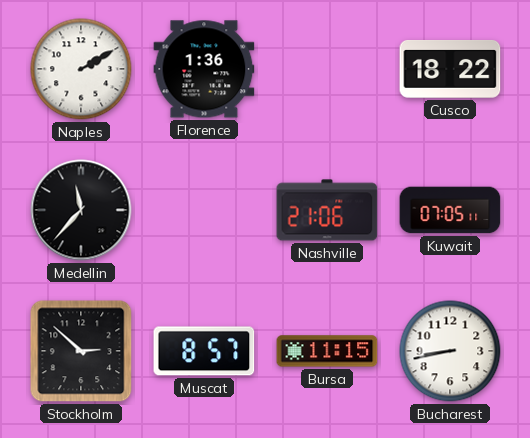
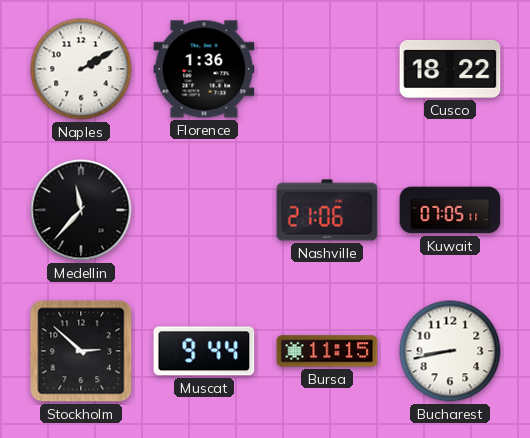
Muscat: 8:57 -> 9:44
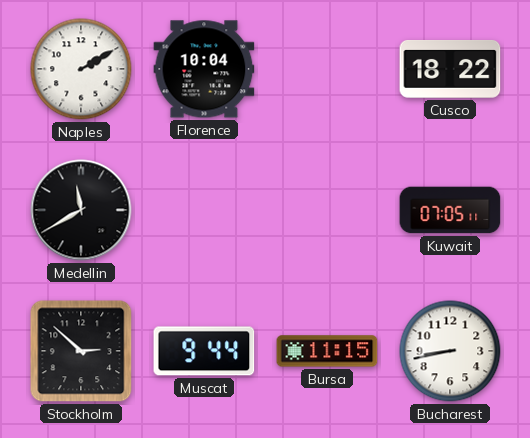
Florence: 1:36 -> 10:04
Medellin: 11:37 -> 11:40
Nashville: 21:06 -> none
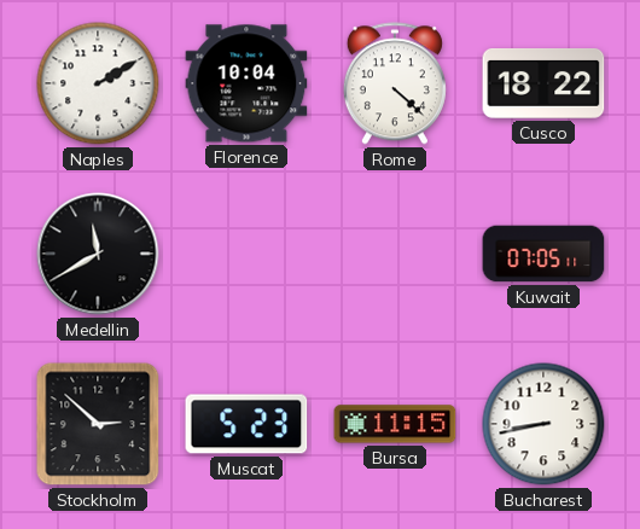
Rome: none -> 4:22
Muscat: 9:44 -> 5:23
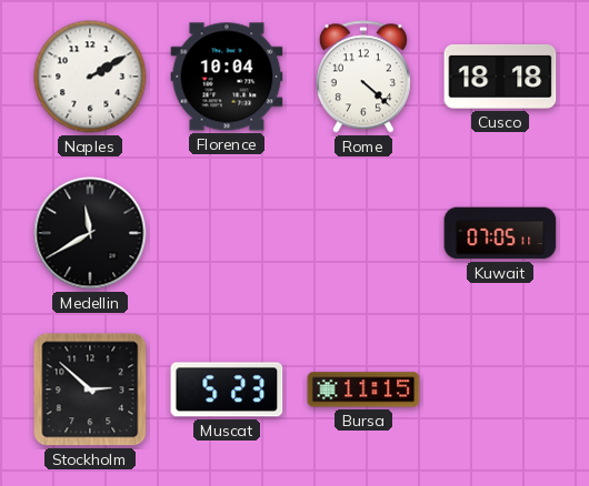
Cusco: 18:22 -> 18:18
Bucharest: 8:43 -> none
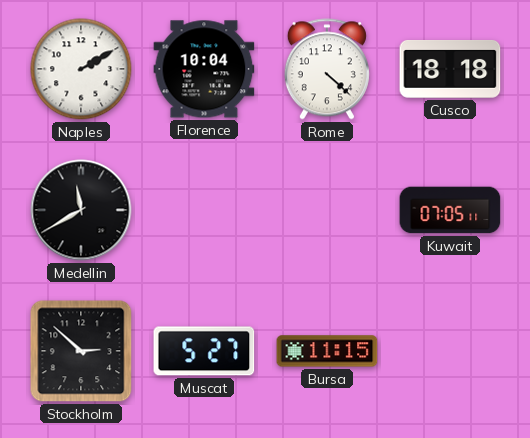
Muscat: 5:23 -> 5:27
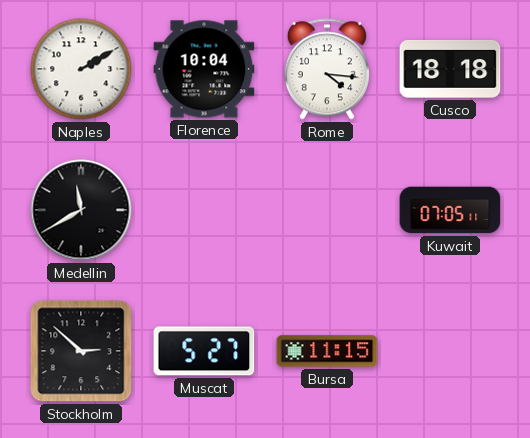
Rome: 4:22 -> 4:16
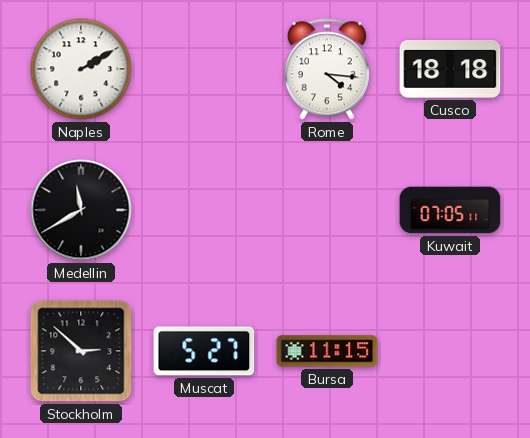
Florence: 10:04 -> none
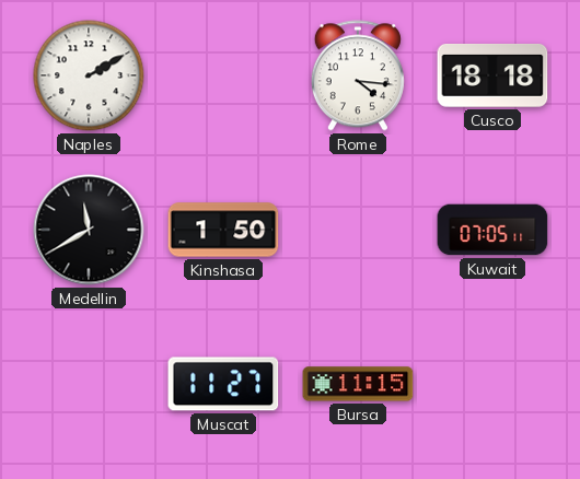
Kinshasa: none -> 1:50
Stockholm: 2:52 -> none
Muscat: 5:27 -> 11:27
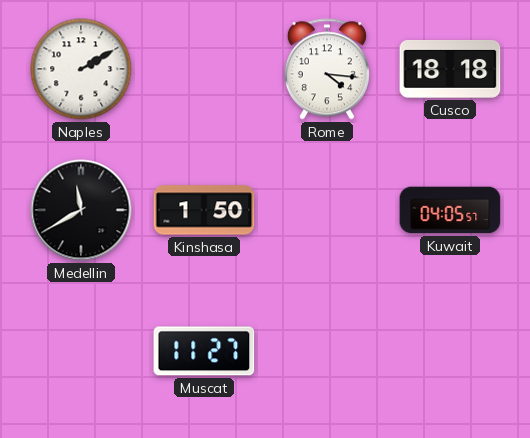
Kuwait: 07:05 -> 04:05
Bursa: 11:15 -> none
